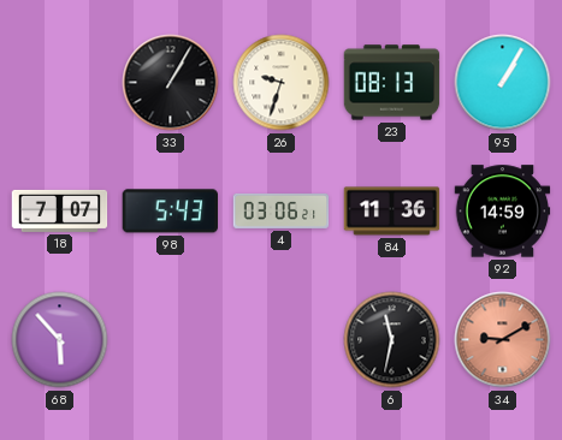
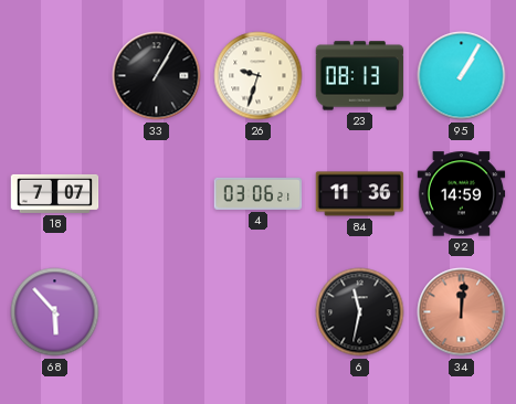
98: 5:43 -> none
34: 9:10 -> 12:01
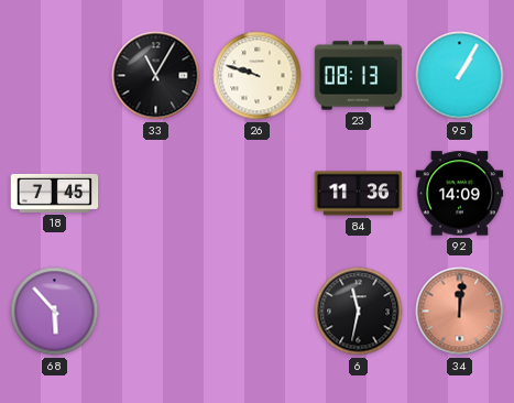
33: 1:05 -> 11:05
26: 9:33 -> 9:48
18: 7:07 -> 7:45
4: 03:06 -> none
92: 14:59 -> 14:09
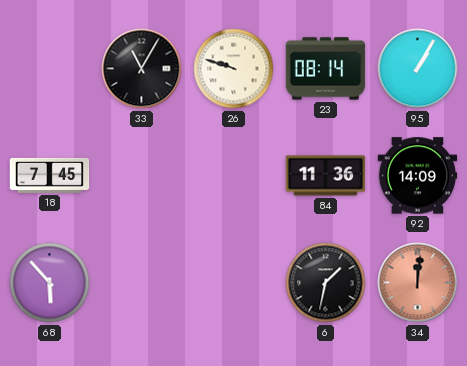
23: 08:13 -> 08:14
6: 11:32 -> 1:32
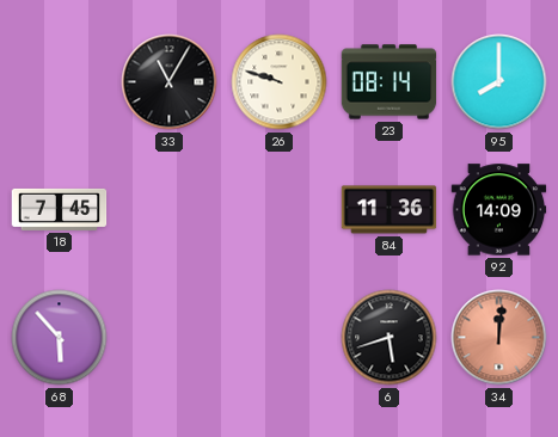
95: 1:05 -> 8:00
6: 1:32 -> 5:42
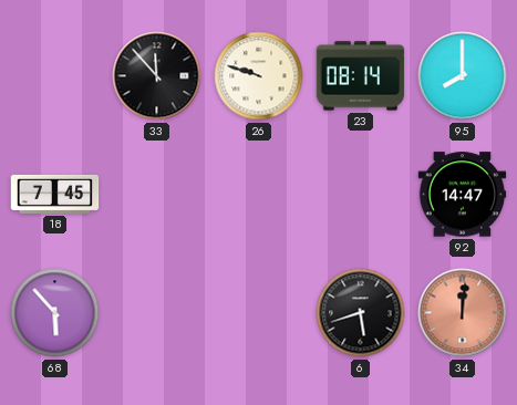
33: 11:05 -> 11:53
84: 11:36 -> none
92: 14:09 -> 14:47
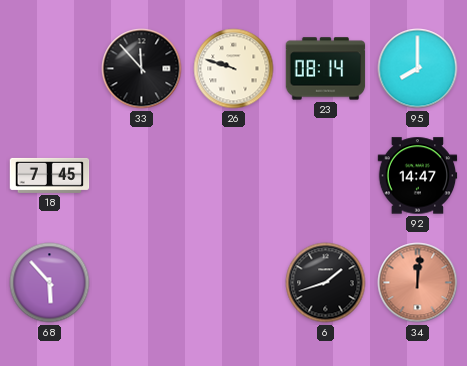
6: 5:42 -> 1:42
